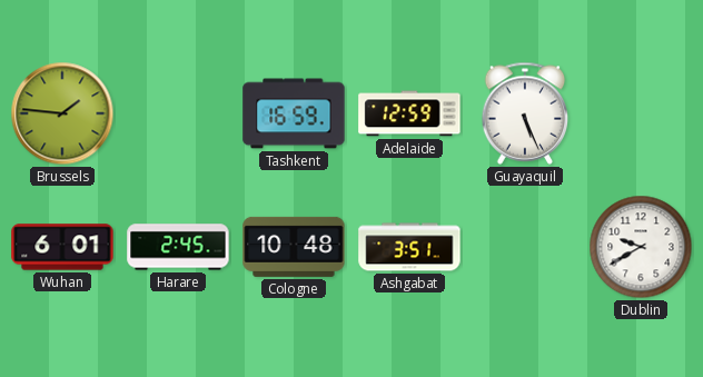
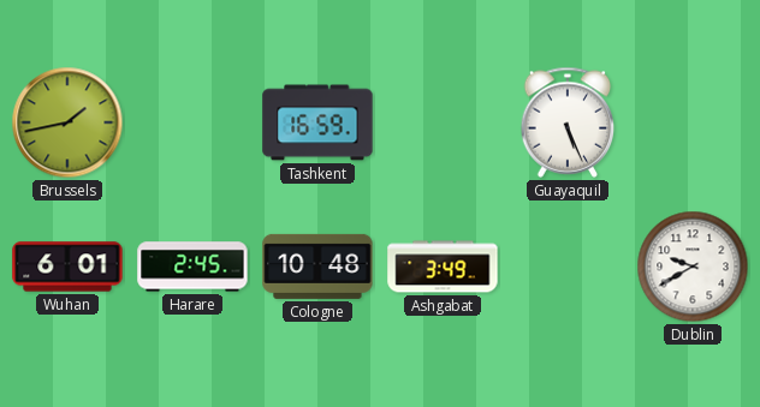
Brussels: 1:46 -> 1:43
Adelaide: 12:59 -> none
Ashgabat: 3:51 -> 3:49
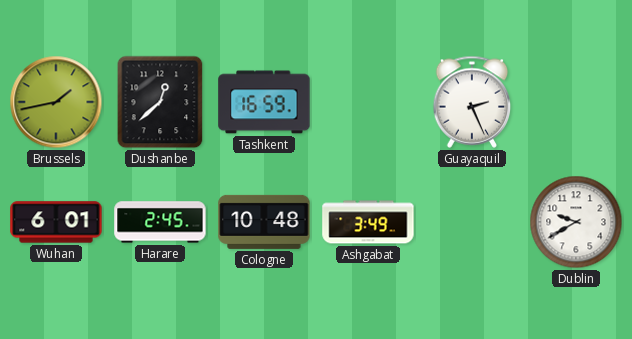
Dushanbe: none -> 12:38
Guayaquil: 5:26 -> 2:26
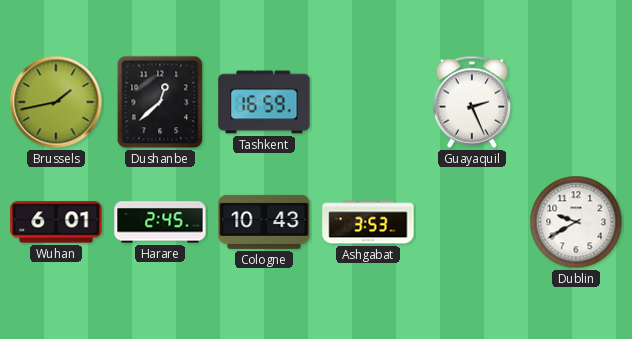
Cologne: 10:48 -> 10:43
Ashgabat: 3:49 -> 3:53
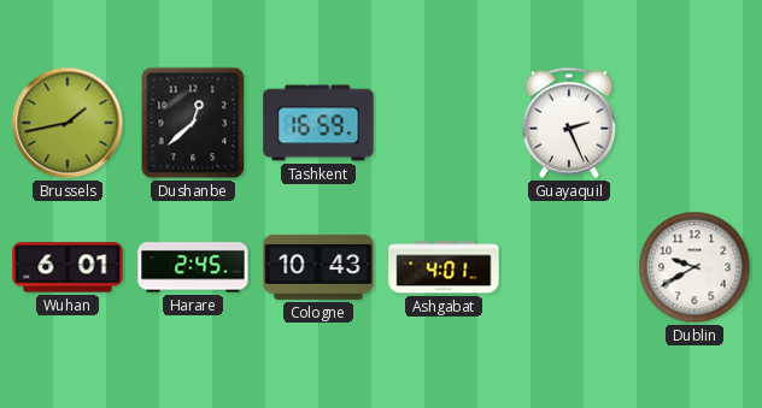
Ashgabat: 3:53 -> 4:01
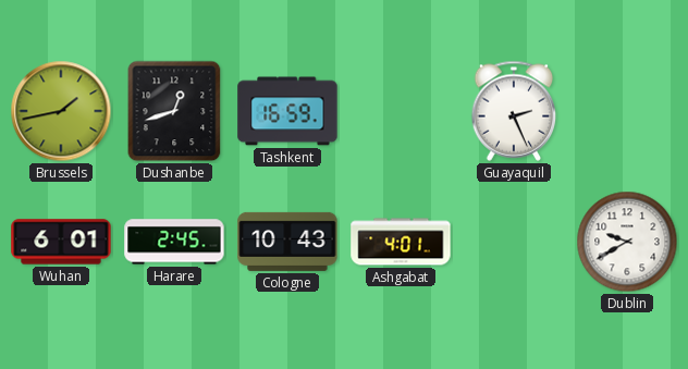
Dushanbe: 12:38 -> 12:42
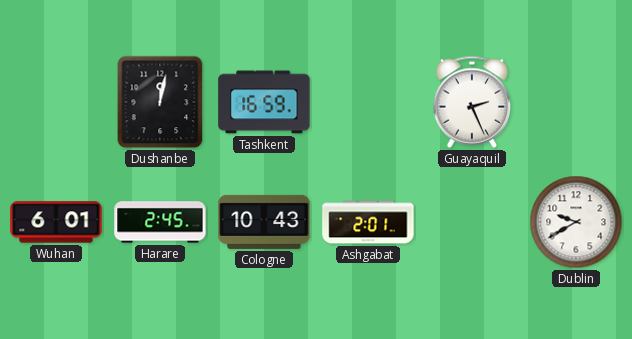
Brussels: 1:43 -> none
Dushanbe: 12:42 -> 12:02
Ashgabat: 4:01 -> 2:01
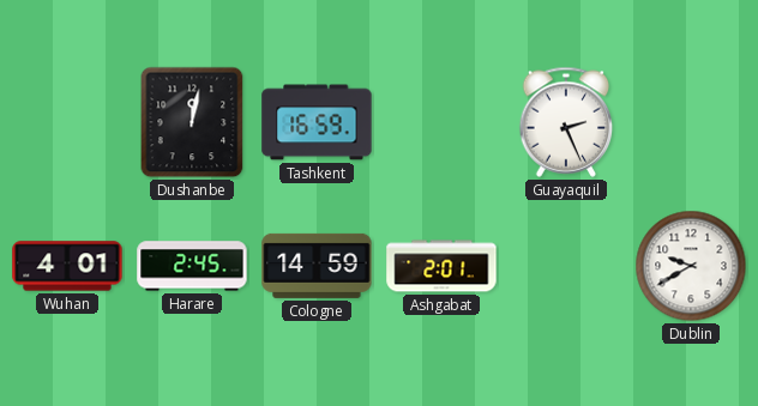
Wuhan: 6:01 -> 4:01
Cologne: 10:43 -> 14:59
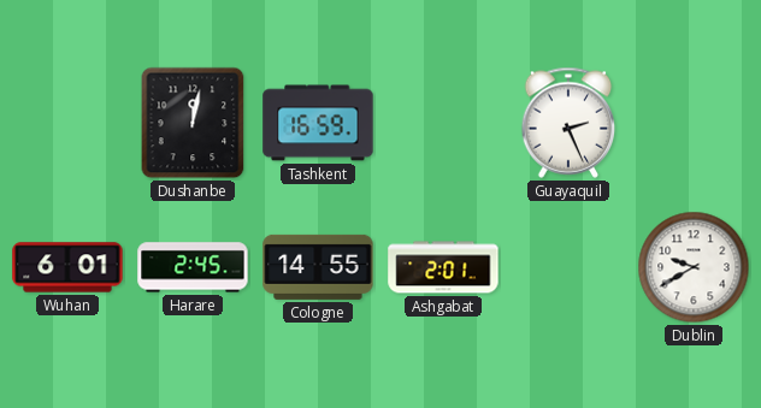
Wuhan: 4:01 -> 6:01
Cologne: 14:59 -> 14:55
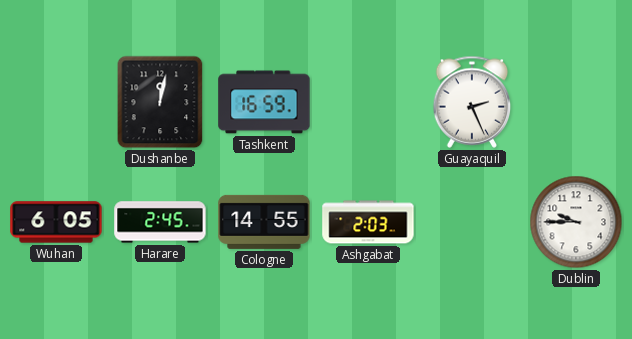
Wuhan: 6:01 -> 6:05
Ashgabat: 2:01 -> 2:03
Dublin: 9:40 -> 9:45
